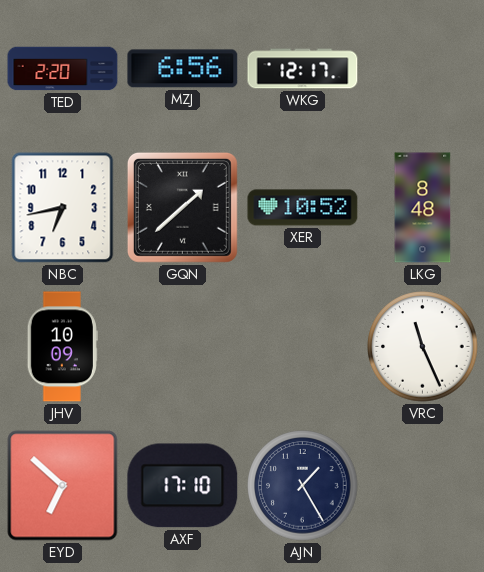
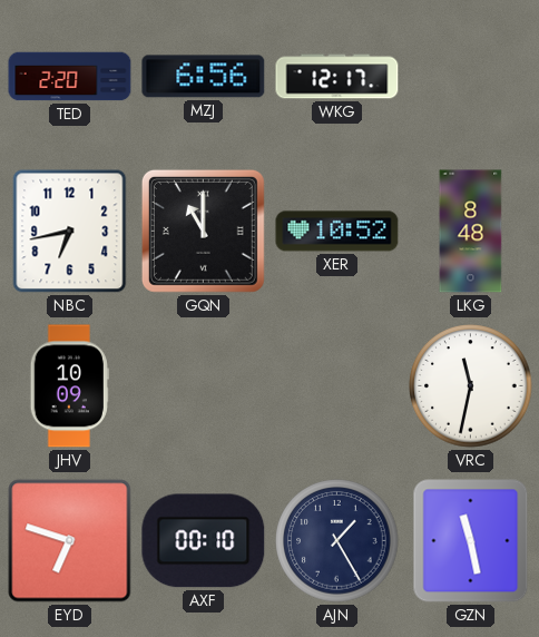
GQN: 1:38 -> 11:00
VRC: 11:26 -> 11:32
EYD: 6:52 -> 6:48
AXF: 17:10 -> 00:10
GZN: none -> 11:28
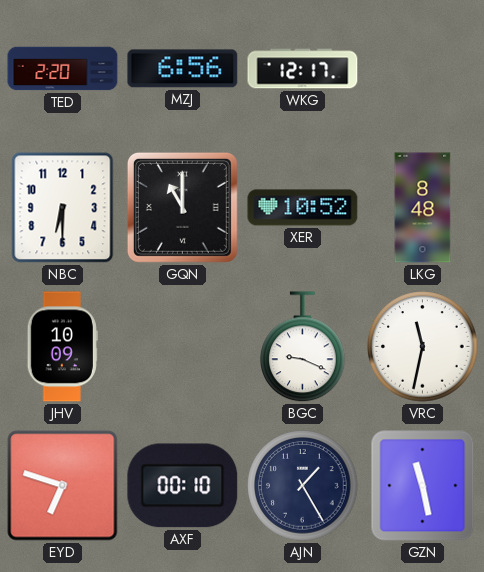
NBC: 6:43 -> 6:30
BGC: none -> 9:19
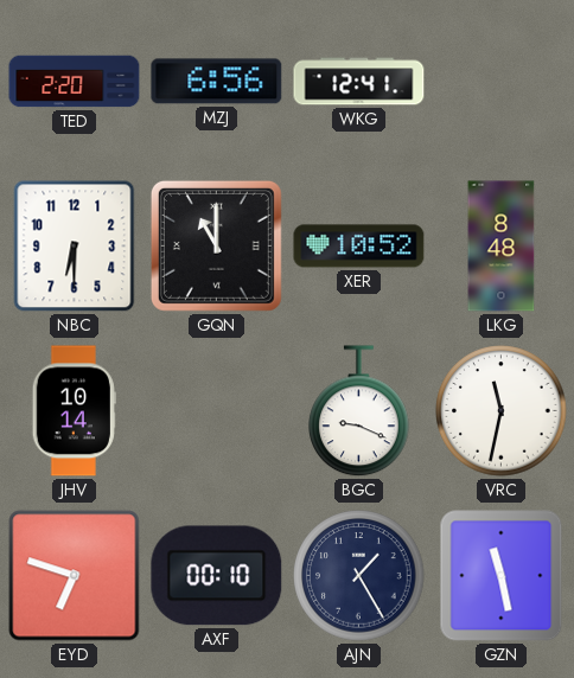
WKG: 12:17 -> 12:41
JHV: 10:09 -> 10:14
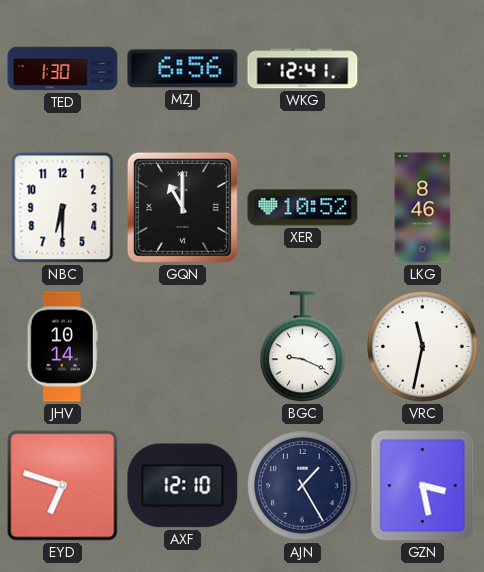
TED: 2:20 -> 1:30
LKG: 8:48 -> 8:46
AXF: 00:10 -> 12:10
GZN: 11:28 -> 3:28
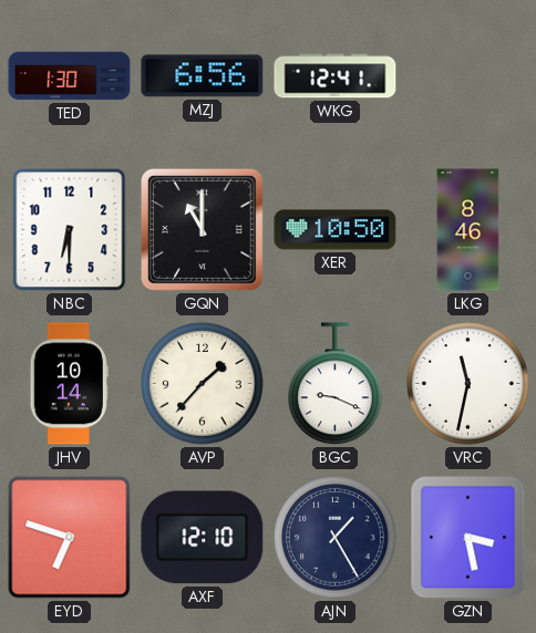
XER: 10:52 -> 10:50
AVP: none -> 1:37
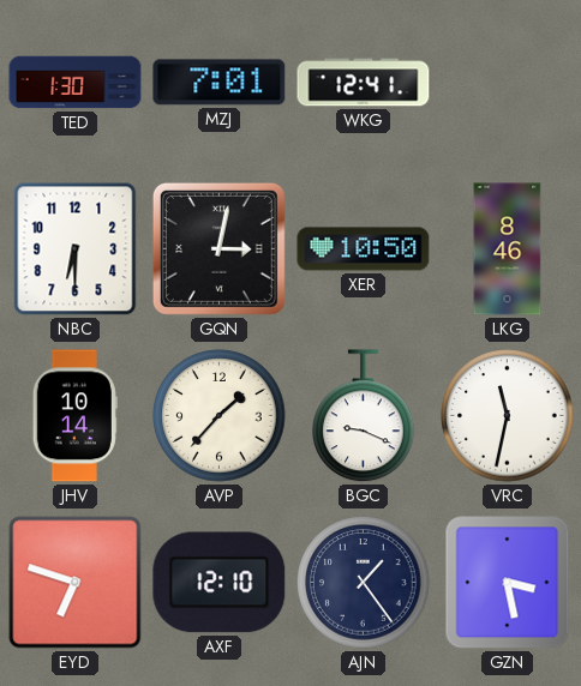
MZJ: 6:56 -> 7:01
GQN: 11:00 -> 3:02
AJN: 1:25 -> 1:24
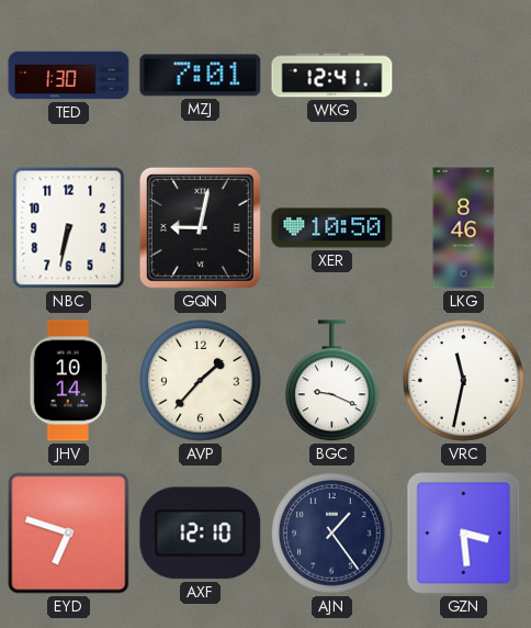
NBC: 6:30 -> 6:32
GQN: 3:02 -> 9:02
GZN: 3:28 -> 3:29
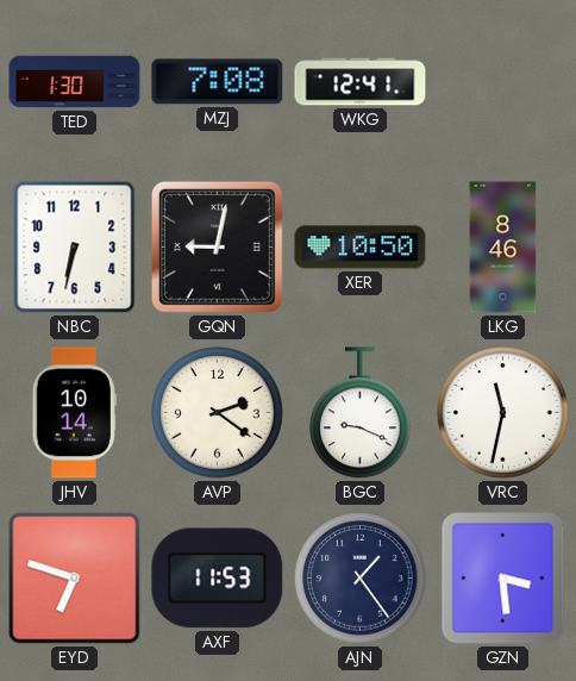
MZJ: 7:01 -> 7:08
AVP: 1:37 -> 2:21
AXF: 12:10 -> 11:53
